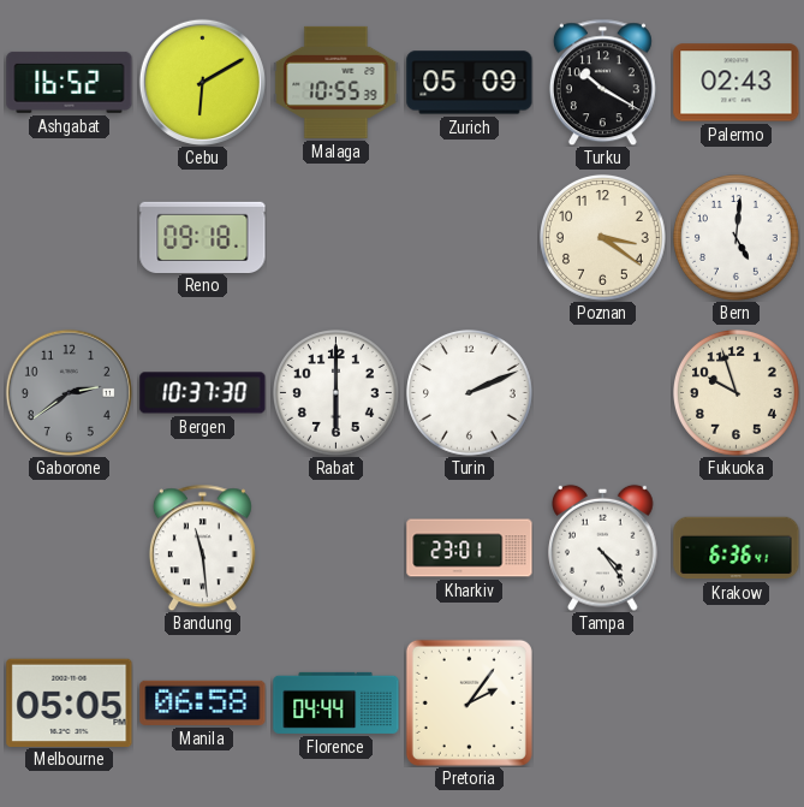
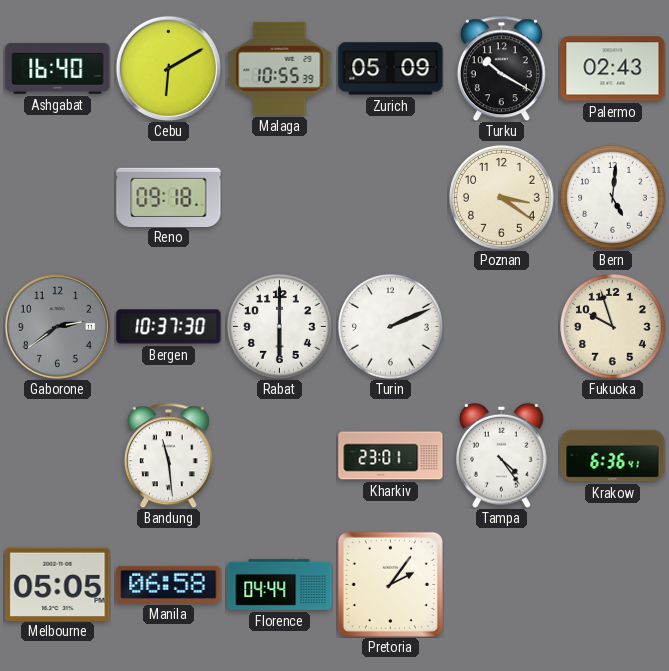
Ashgabat: 16:52 -> 16:40
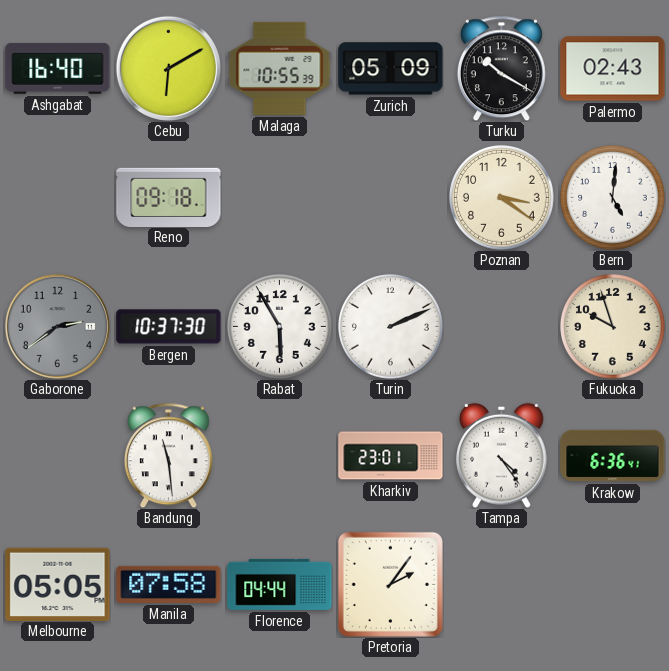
Rabat: 6:00 -> 5:55
Manila: 06:58 -> 07:58
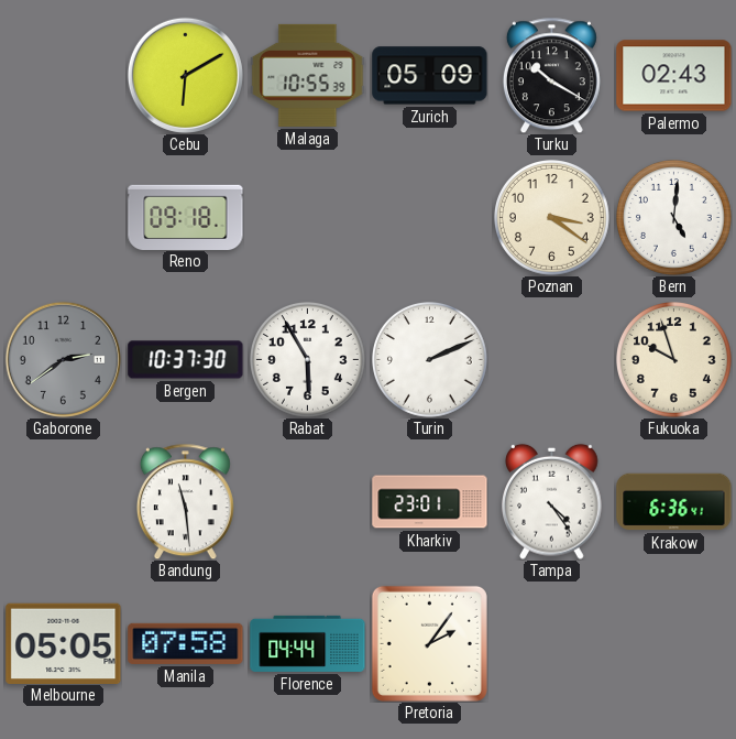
Ashgabat: 16:40 -> none
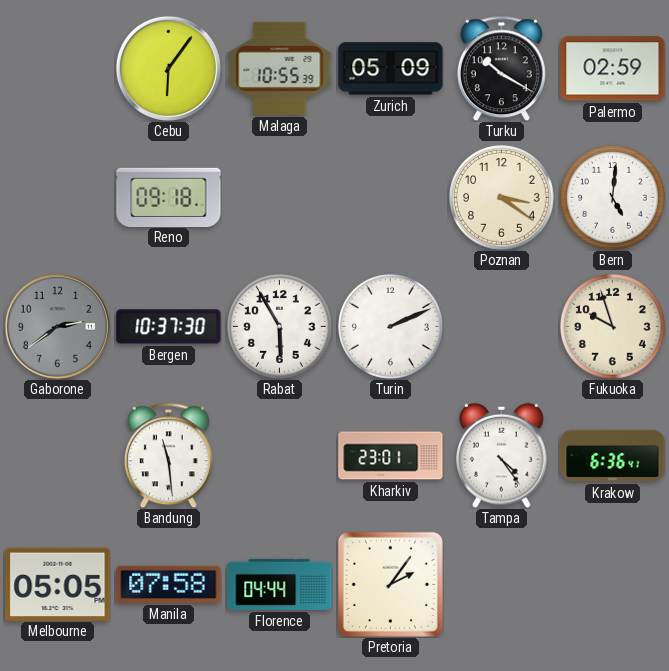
Cebu: 6:10 -> 6:06
Palermo: 02:43 -> 02:59
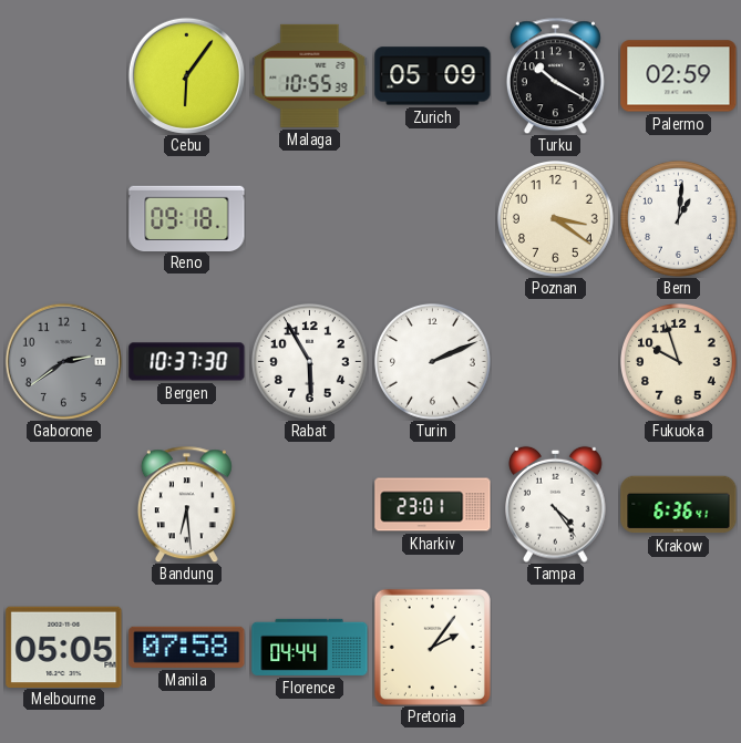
Bern: 5:01 -> 1:01
Bandung: 11:29 -> 6:29
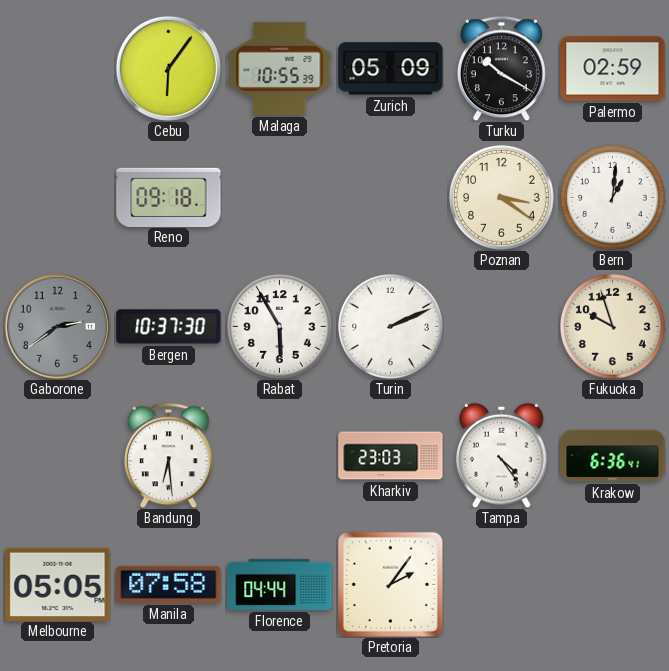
Kharkiv: 23:01 -> 23:03
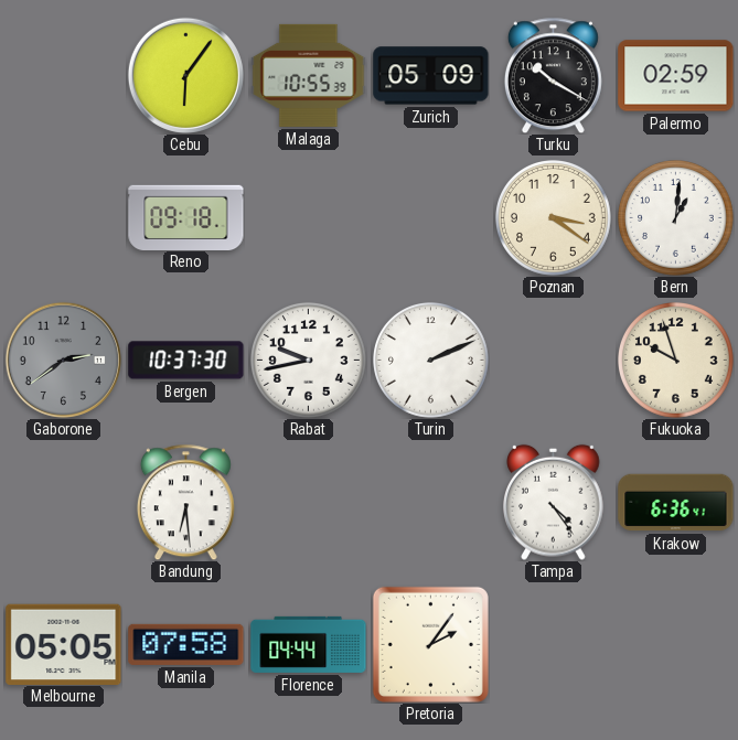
Rabat: 5:55 -> 9:43
Kharkiv: 23:03 -> none
